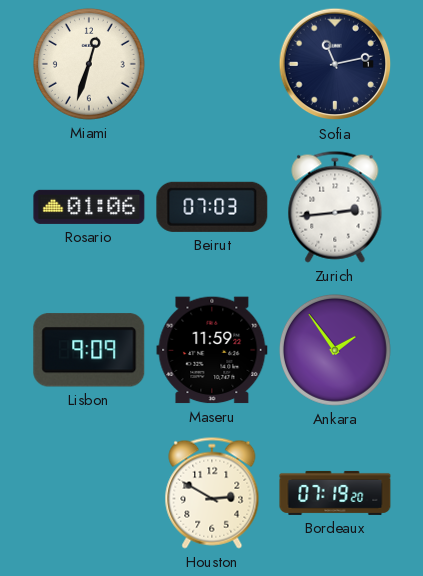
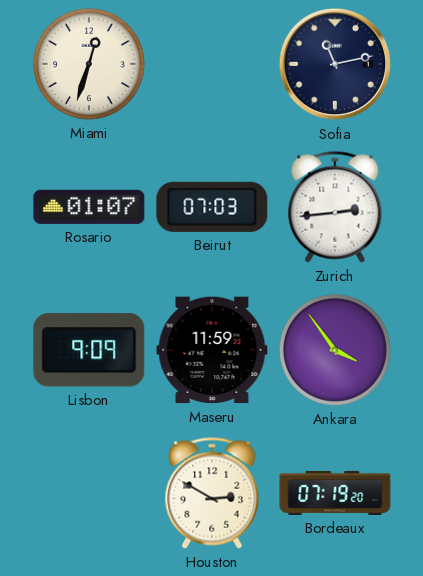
Rosario: 01:06 -> 01:07
Ankara: 1:54 -> 3:54
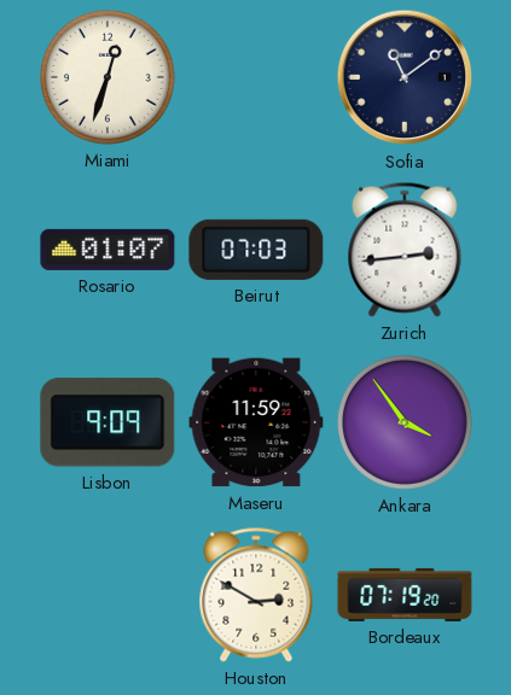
Sofia: 11:13 -> 11:09
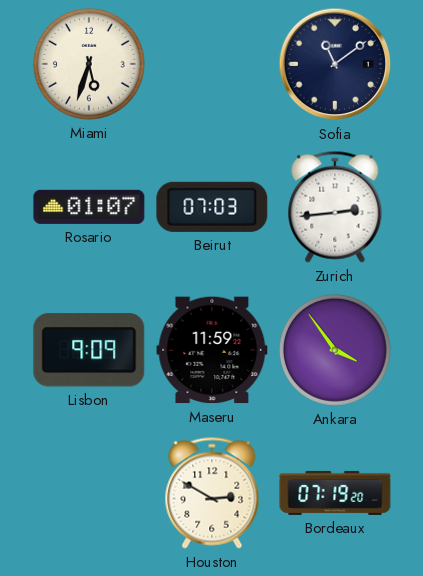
Miami: 12:33 -> 5:33
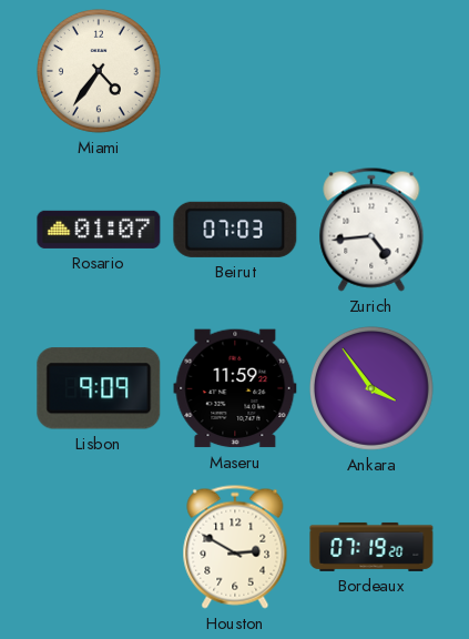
Miami: 5:33 -> 4:36
Sofia: 11:09 -> none
Zurich: 2:44 -> 4:44
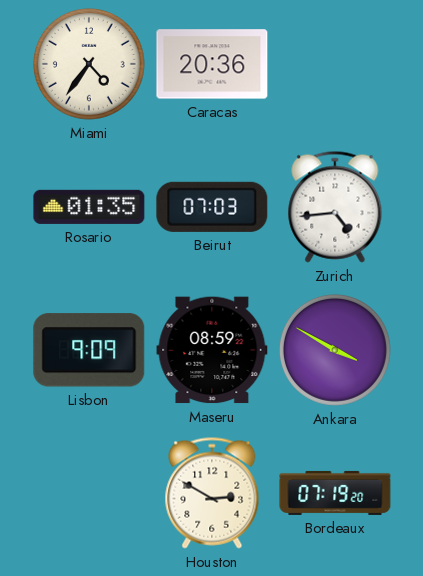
Caracas: none -> 20:36
Rosario: 01:07 -> 01:35
Maseru: 11:59 -> 08:59
Ankara: 3:54 -> 3:50
